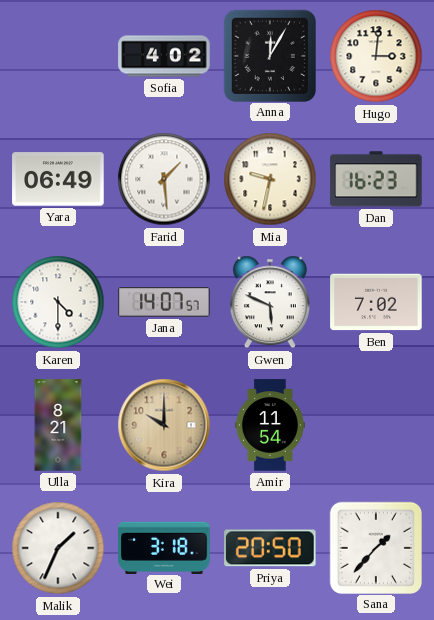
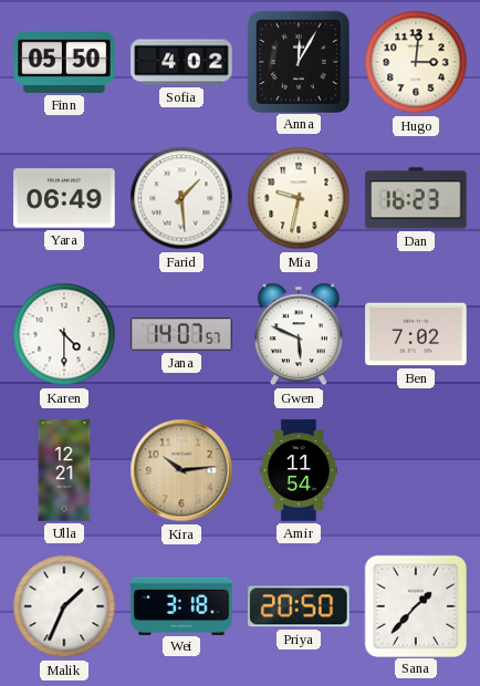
Finn: none -> 05:50
Ulla: 8:21 -> 12:21
Kira: 10:00 -> 10:14
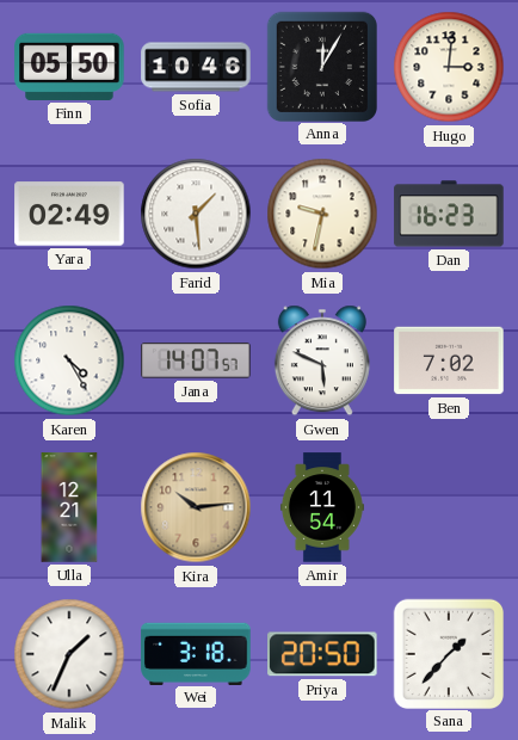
Sofia: 4:02 -> 10:46
Yara: 06:49 -> 02:49
Karen: 4:30 -> 4:25
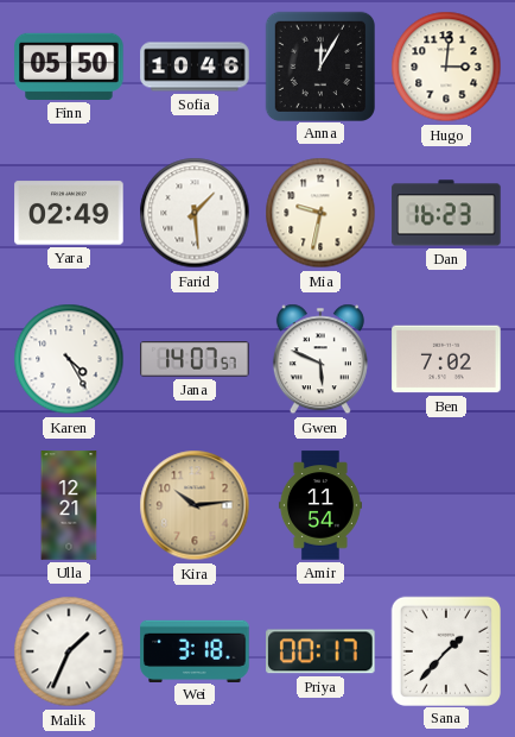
Priya: 20:50 -> 00:17
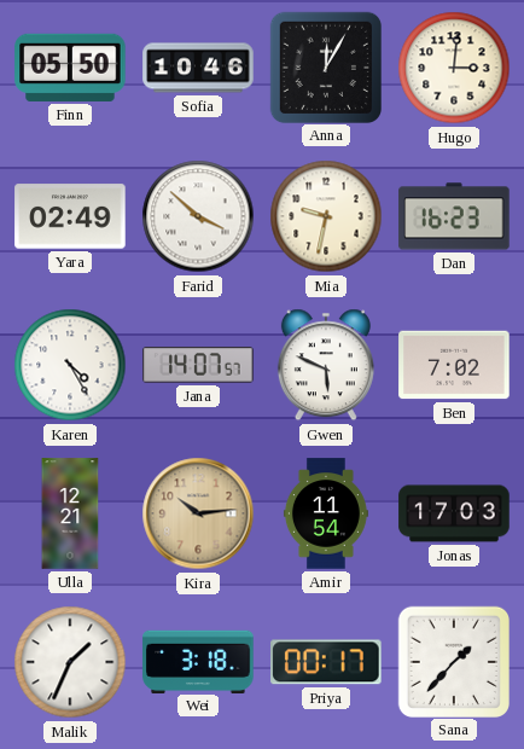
Farid: 1:29 -> 3:52
Jonas: none -> 17:03
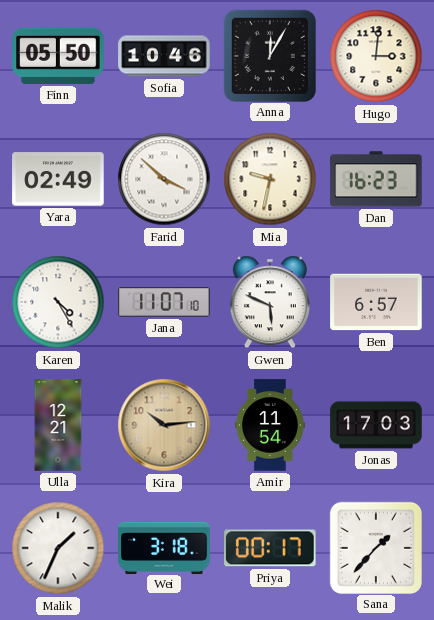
Jana: 14:07 -> 11:07
Ben: 7:02 -> 6:57
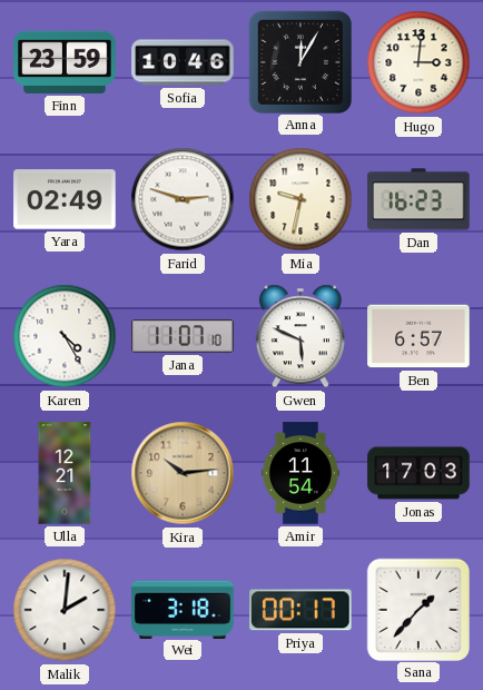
Finn: 05:50 -> 23:59
Farid: 3:52 -> 2:48
Malik: 1:34 -> 2:01
